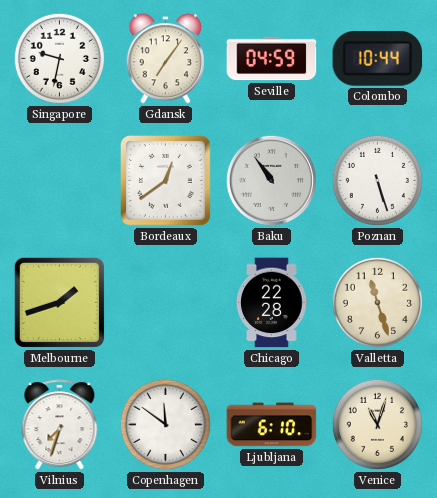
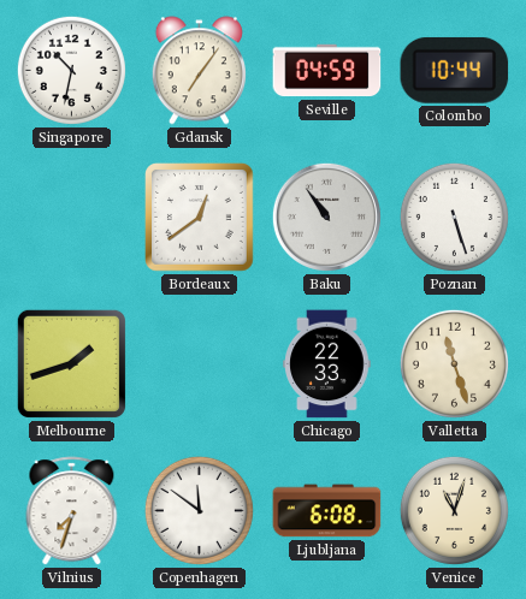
Singapore: 9:32 -> 10:32
Chicago: 22:28 -> 22:33
Ljubljana: 6:10 -> 6:08
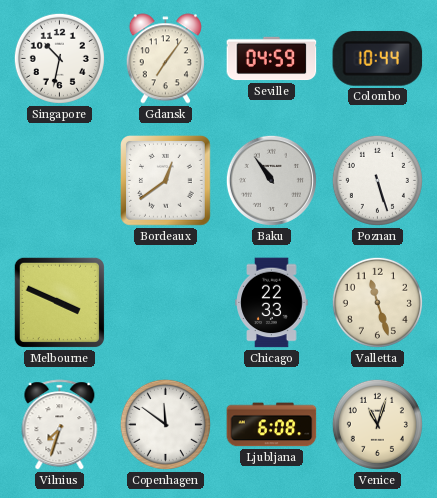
Melbourne: 1:42 -> 3:49
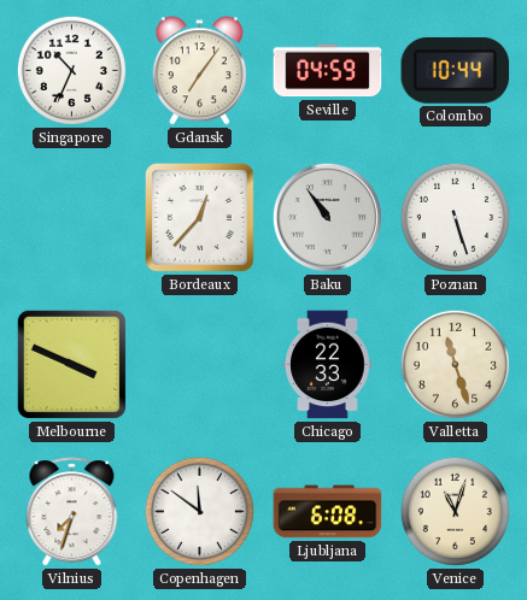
Singapore: 10:32 -> 10:34
Bordeaux: 12:39 -> 12:37
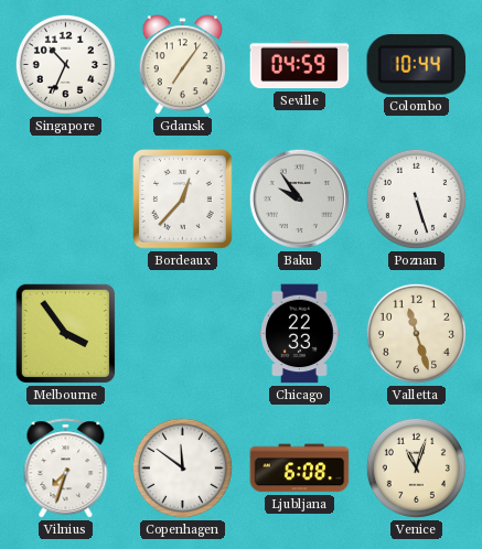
Baku: 10:54 -> 9:54
Melbourne: 3:49 -> 3:54
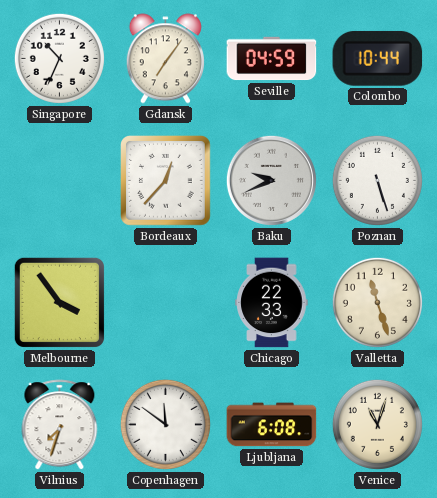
Baku: 9:54 -> 9:41
